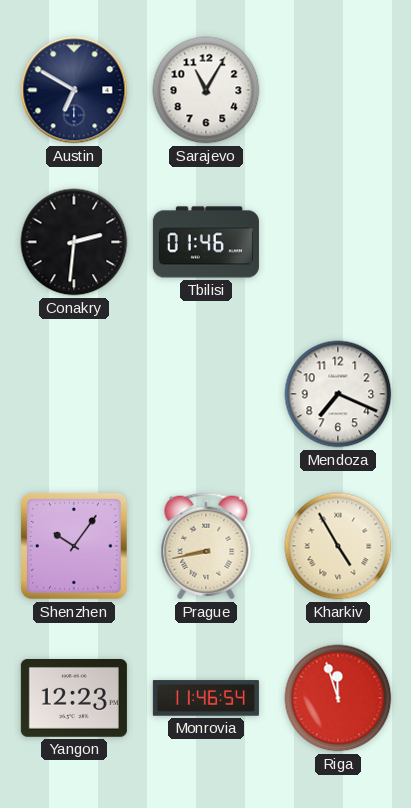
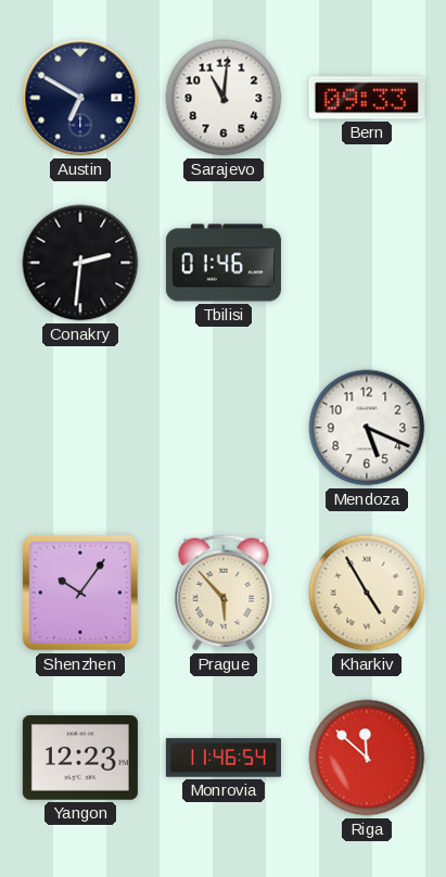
Sarajevo: 11:05 -> 11:01
Bern: none -> 09:33
Mendoza: 7:19 -> 5:19
Prague: 8:43 -> 5:53
Riga: 11:57 -> 11:52
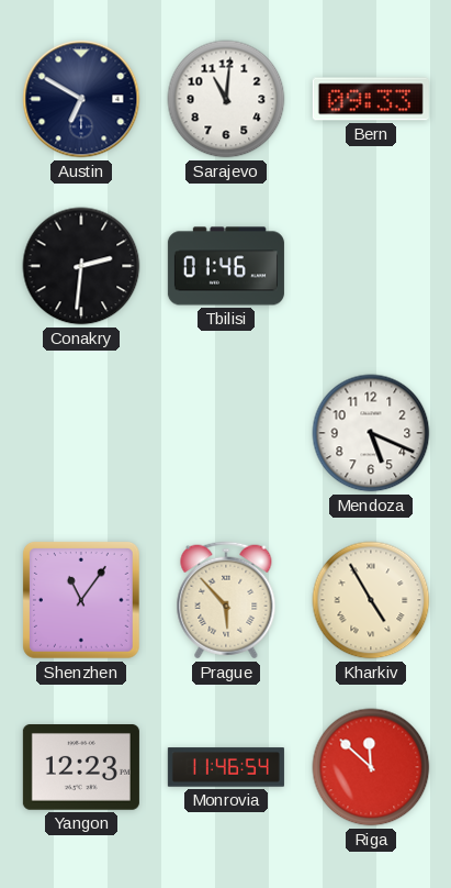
Shenzhen: 10:06 -> 11:06
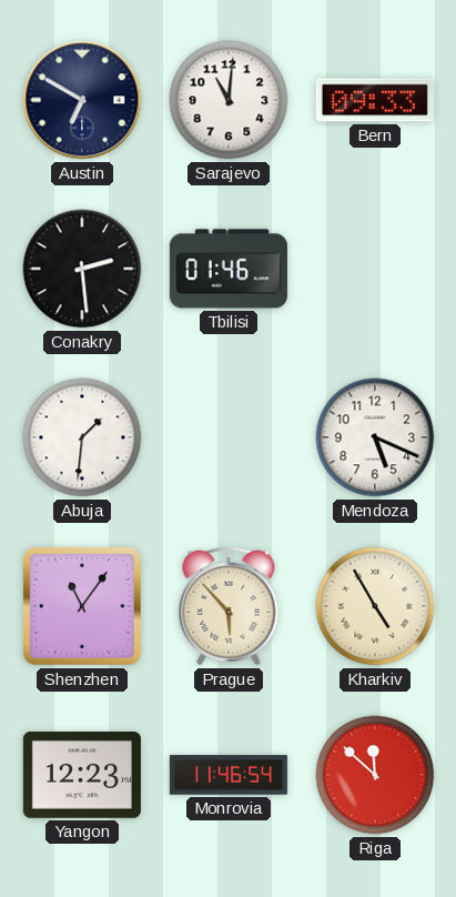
Conakry: 2:31 -> 2:29
Abuja: none -> 1:31
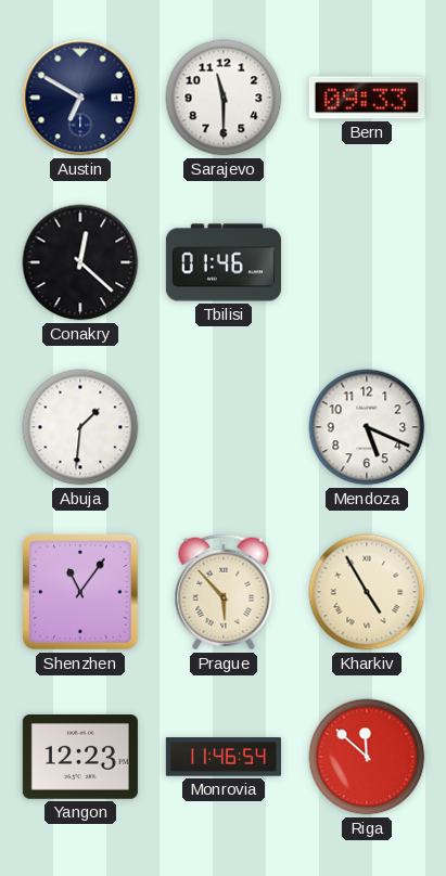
Sarajevo: 11:01 -> 11:30
Conakry: 2:29 -> 12:22
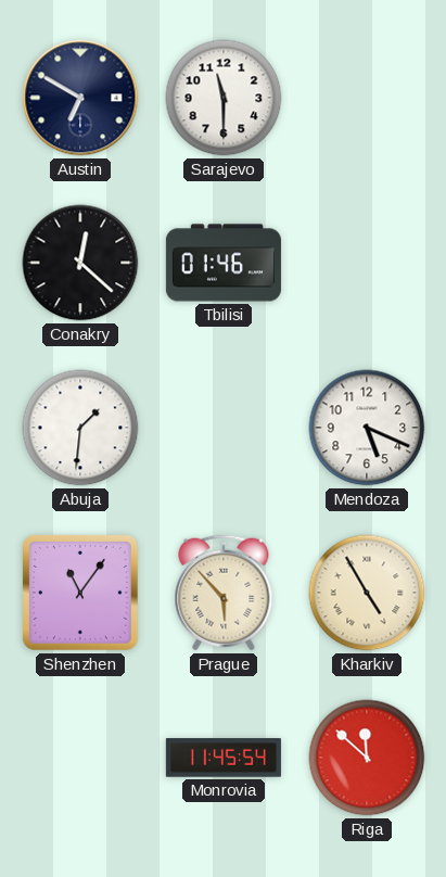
Bern: 09:33 -> none
Yangon: 12:23 -> none
Monrovia: 11:46 -> 11:45
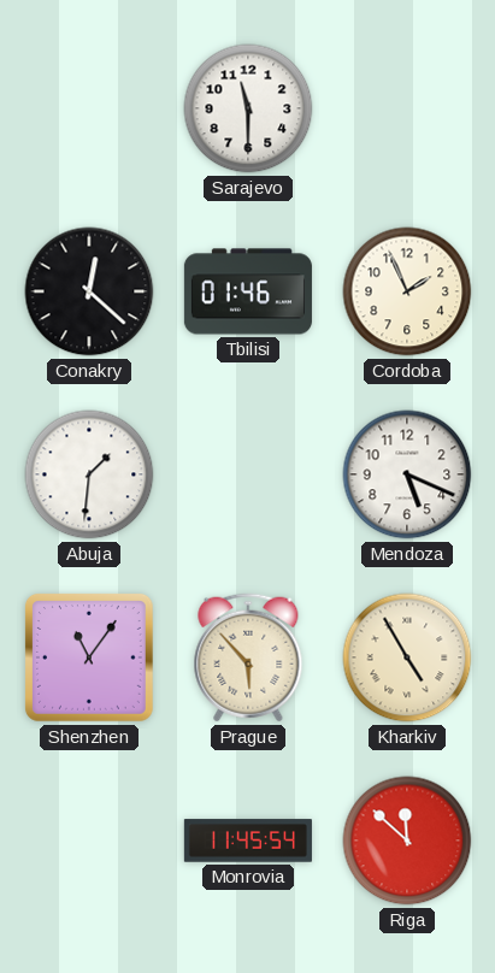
Austin: 6:50 -> none
Cordoba: none -> 1:56
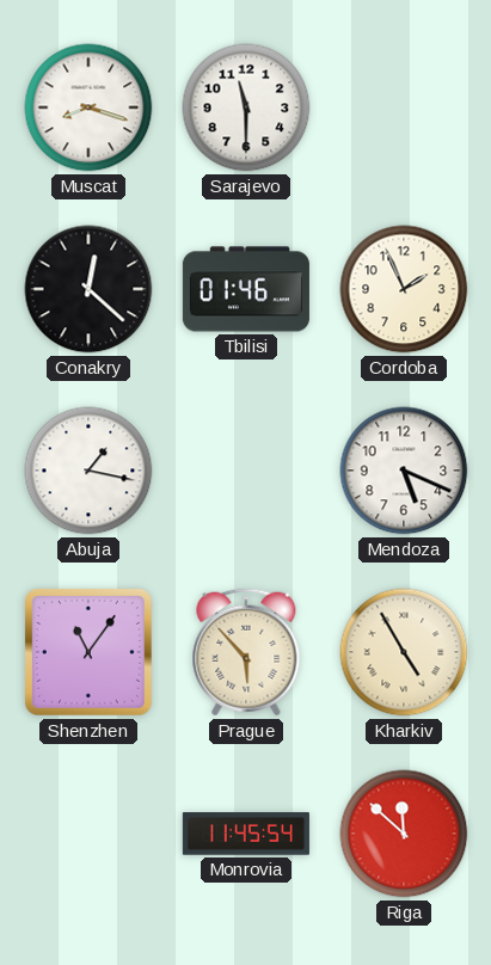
Muscat: none -> 8:18
Abuja: 1:31 -> 1:17
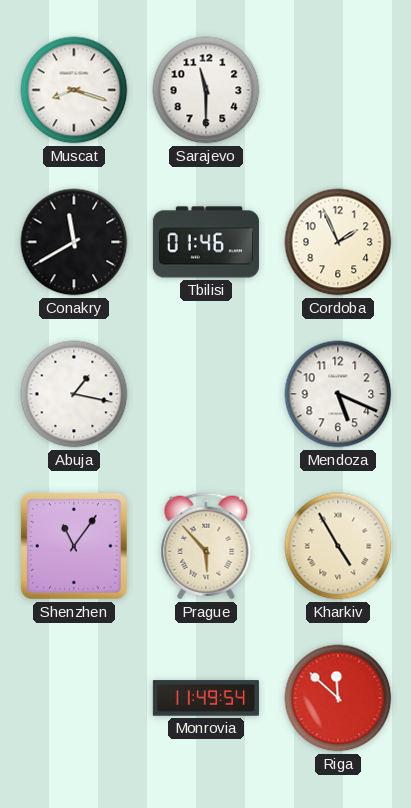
Conakry: 12:22 -> 11:40
Monrovia: 11:45 -> 11:49
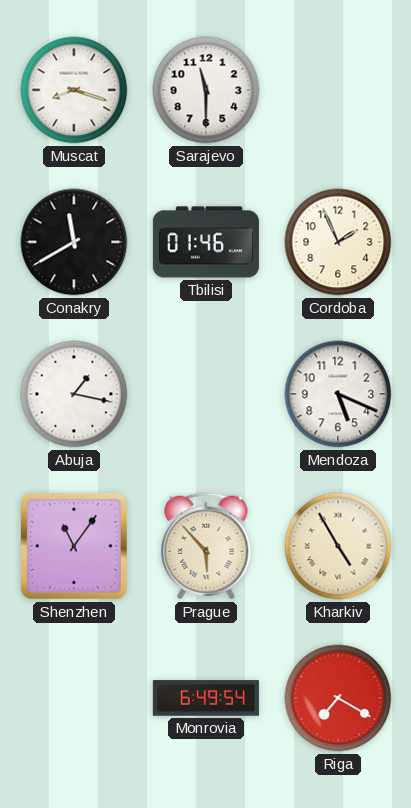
Monrovia: 11:49 -> 6:49
Riga: 11:52 -> 7:20
